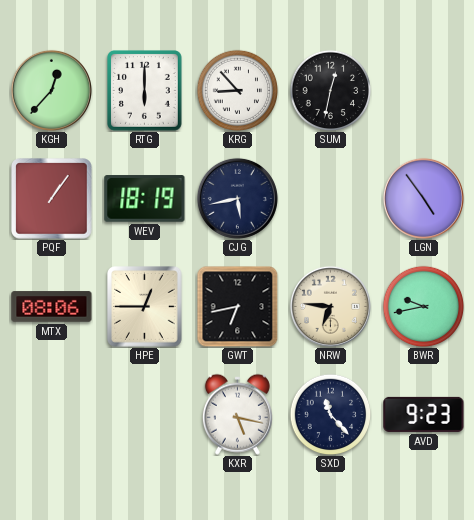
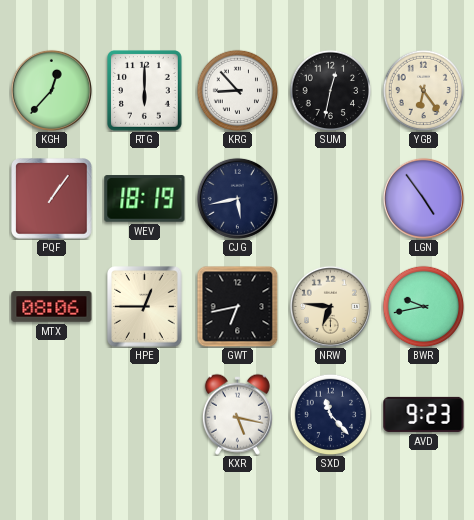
YGB: none -> 6:24
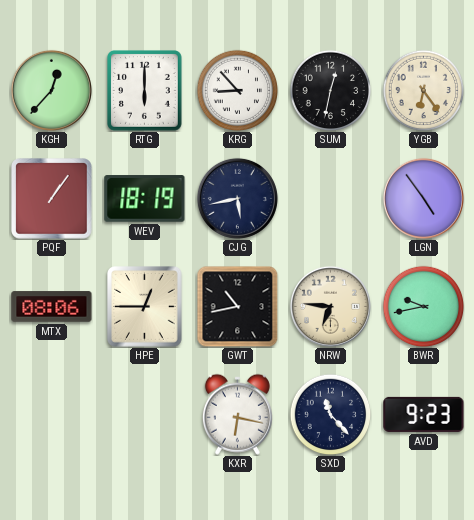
GWT: 6:43 -> 10:43
KXR: 5:17 -> 6:17
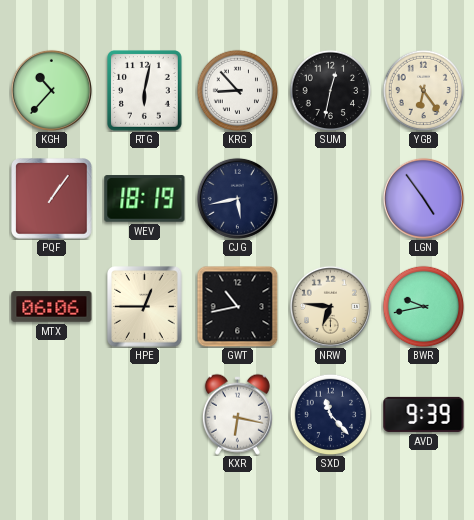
KGH: 12:37 -> 10:37
RTG: 6:00 -> 6:02
MTX: 08:06 -> 06:06
AVD: 9:23 -> 9:39
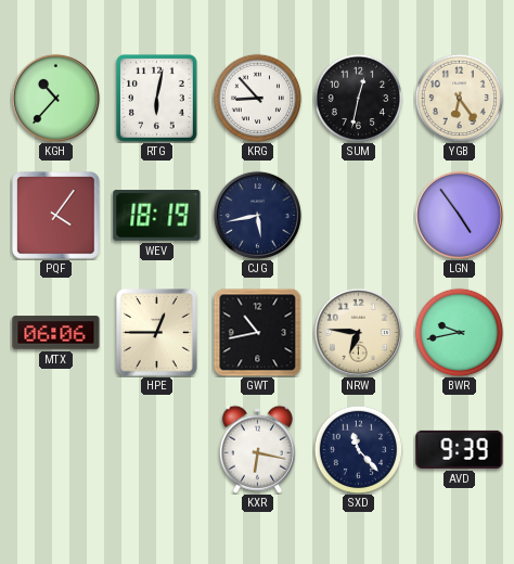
PQF: 1:06 -> 4:06
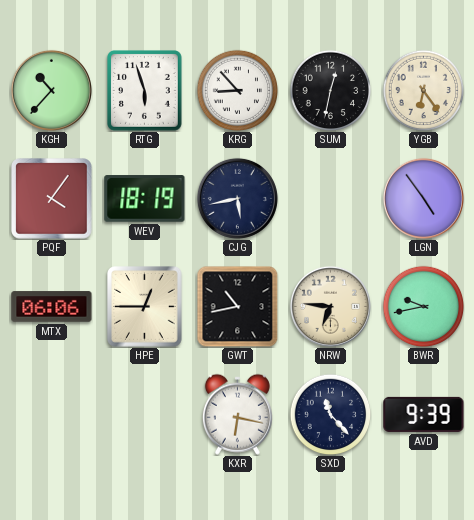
RTG: 6:02 -> 5:57
